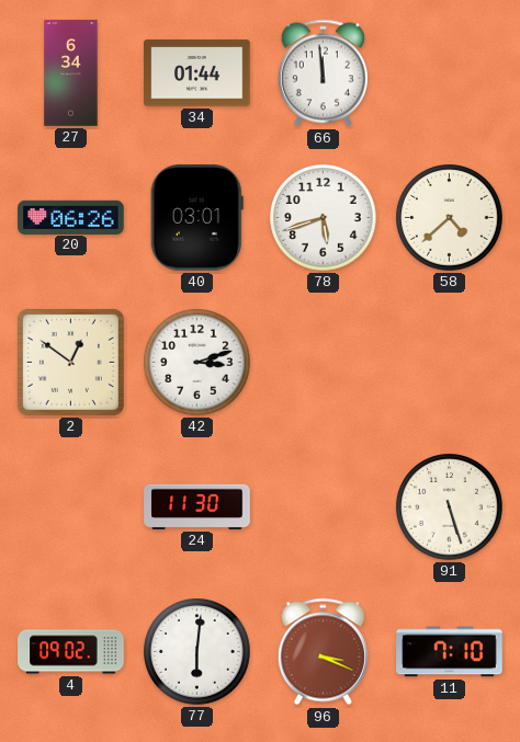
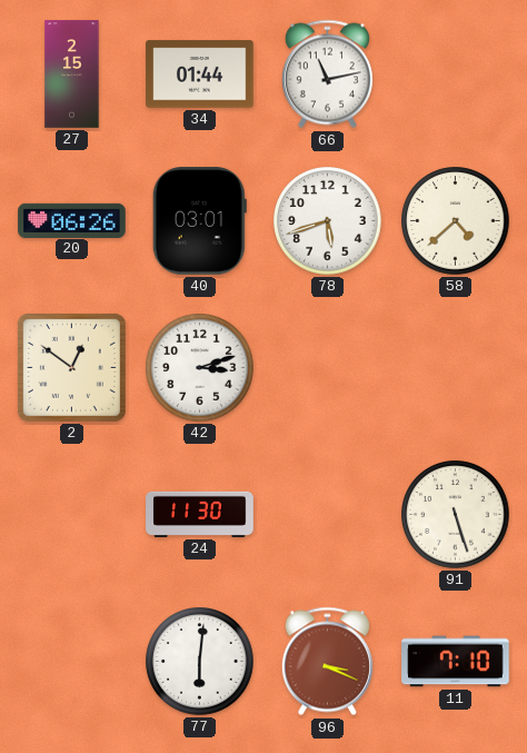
27: 6:34 -> 2:15
66: 11:59 -> 11:13
4: 09:02 -> none
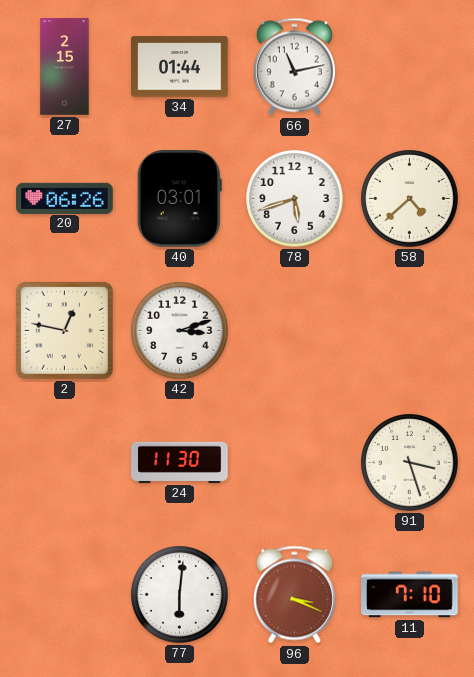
2: 12:51 -> 12:47
91: 5:27 -> 3:27
